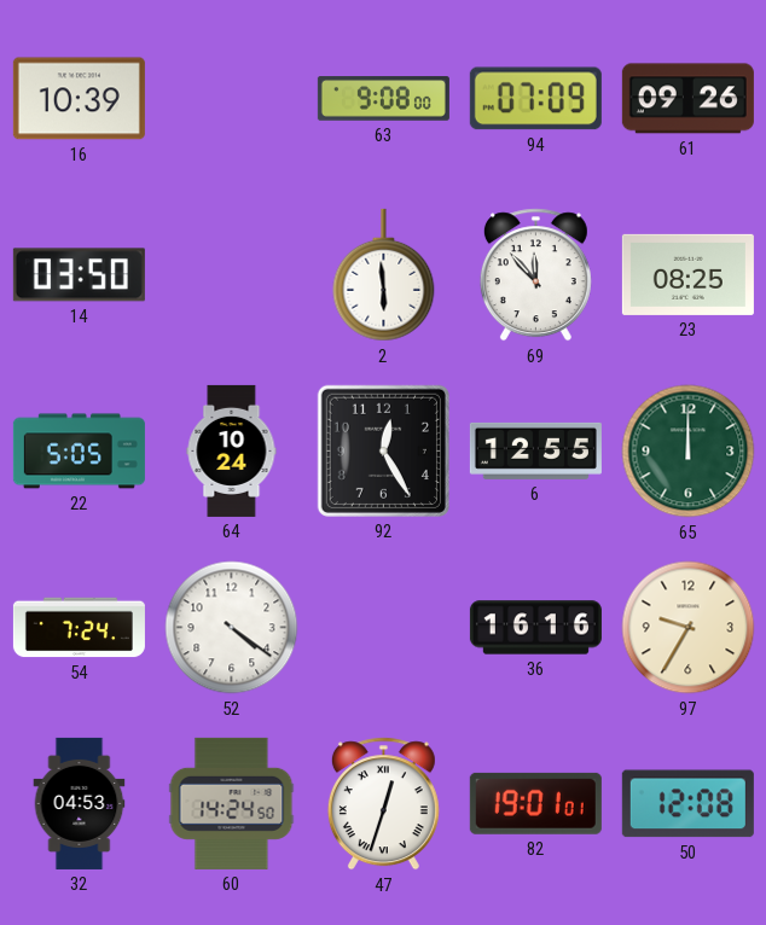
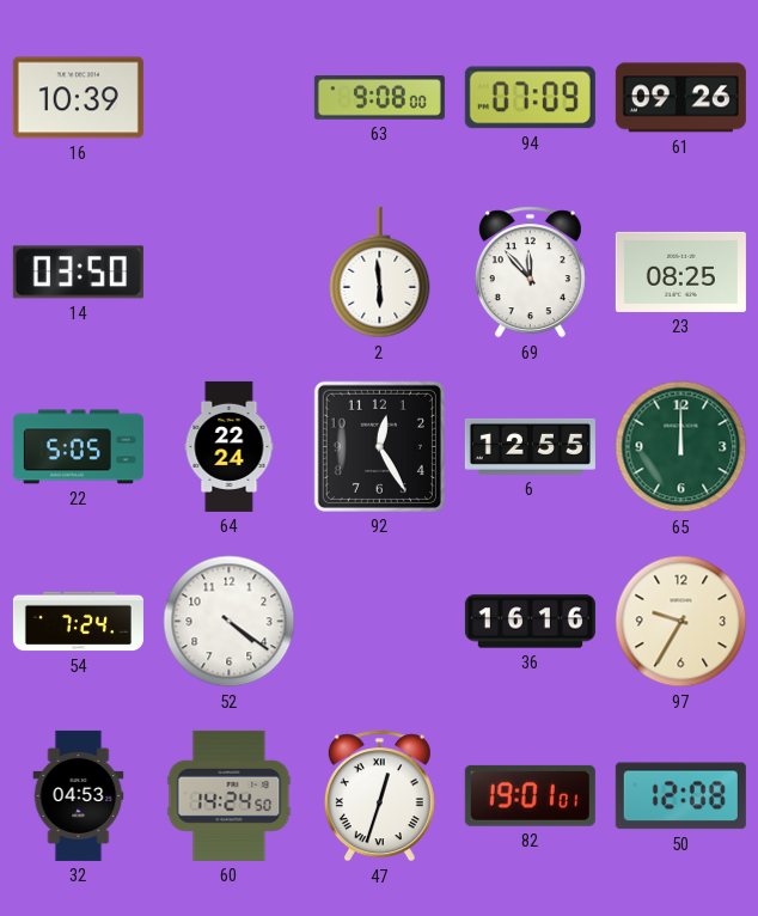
64: 10:24 -> 22:24
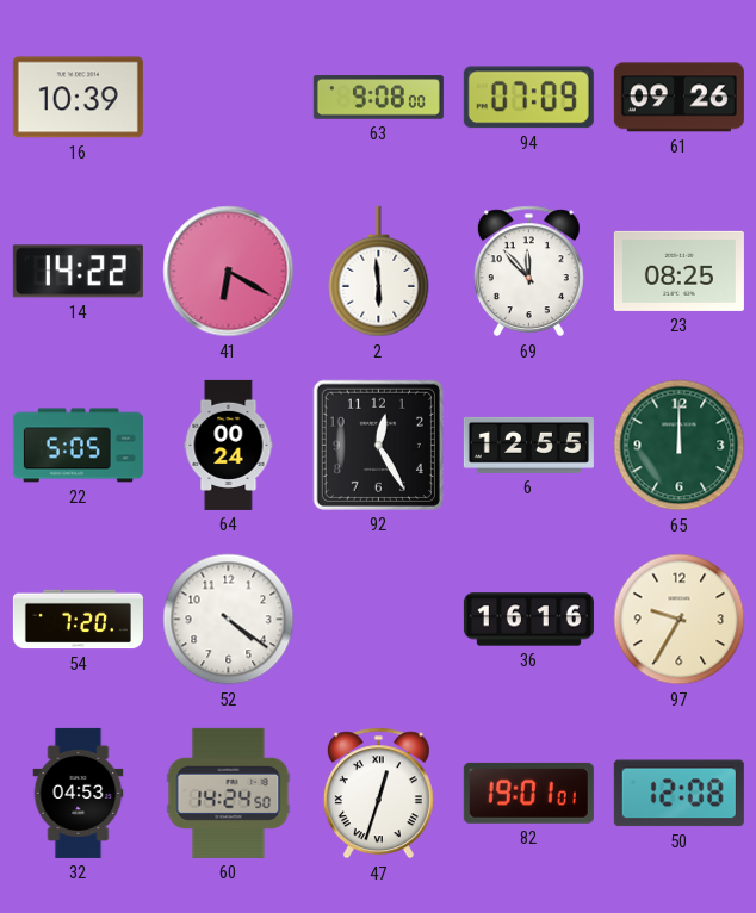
14: 03:50 -> 14:22
41: none -> 6:20
64: 22:24 -> 00:24
54: 7:24 -> 7:20
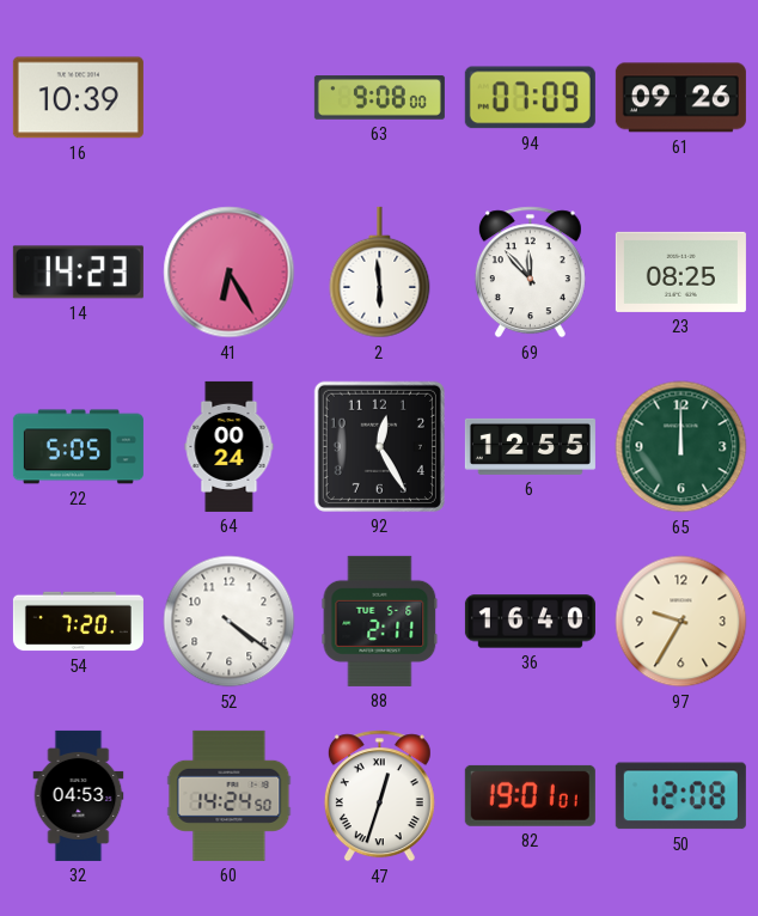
14: 14:22 -> 14:23
41: 6:20 -> 6:25
88: none -> 2:11
36: 16:16 -> 16:40
